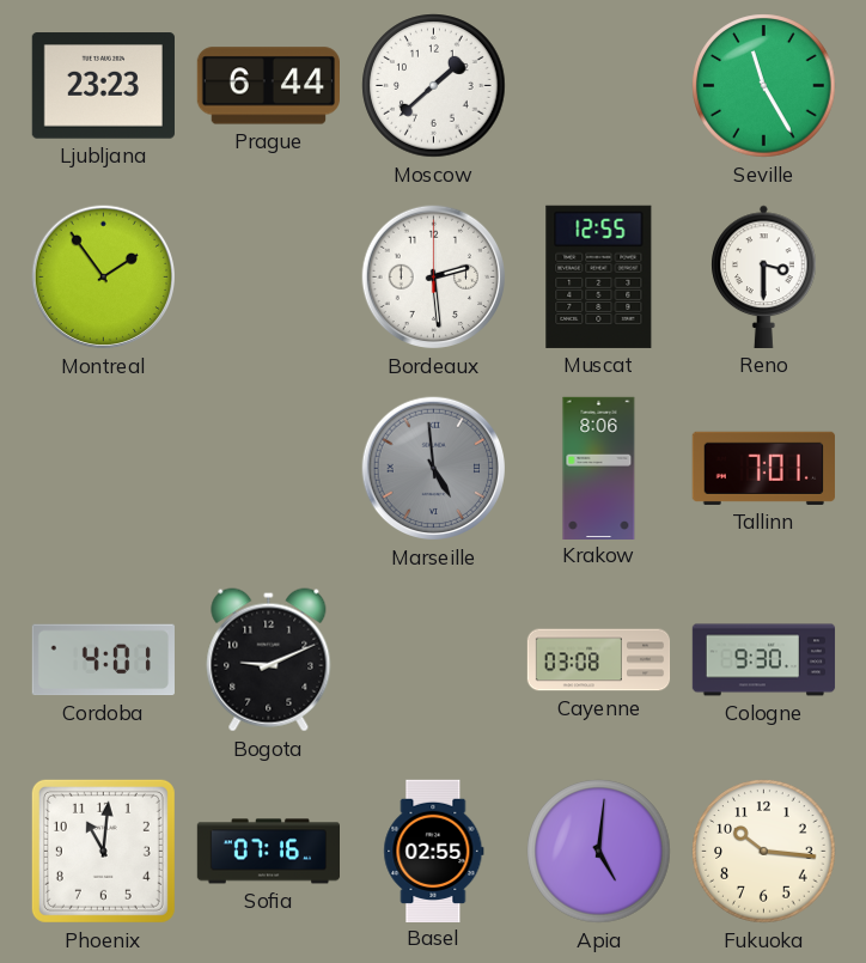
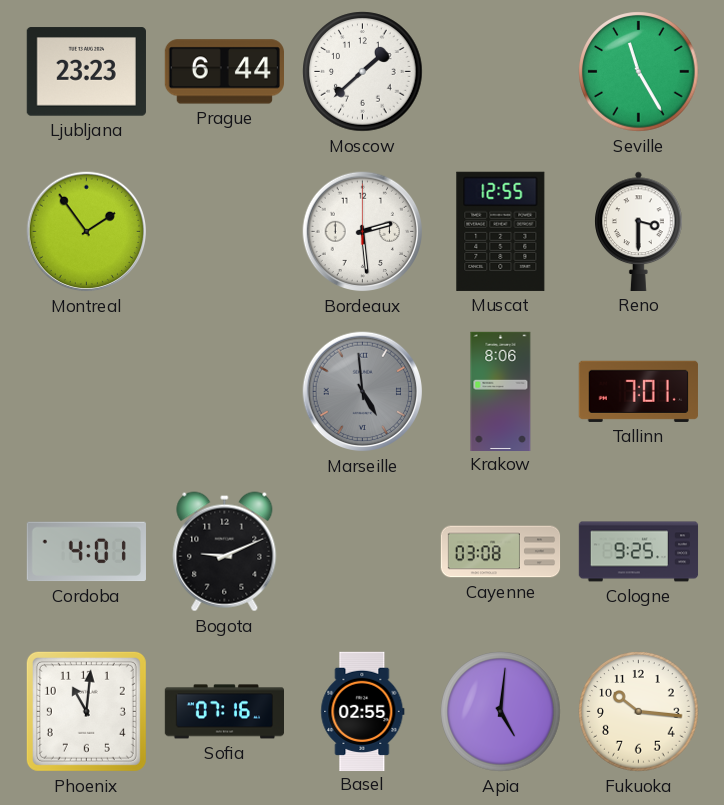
Cologne: 9:30 -> 9:25
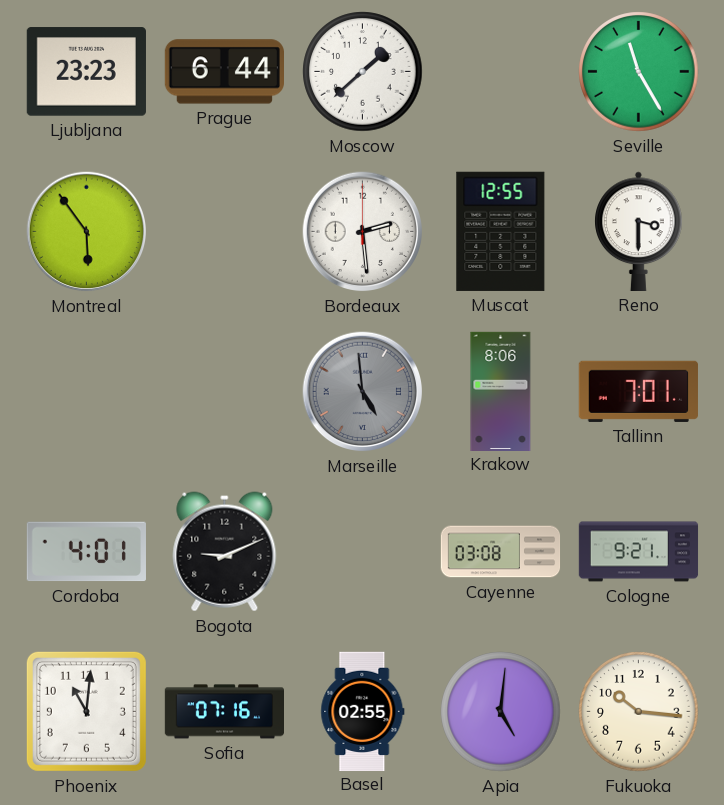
Montreal: 1:54 -> 5:54
Cologne: 9:25 -> 9:21
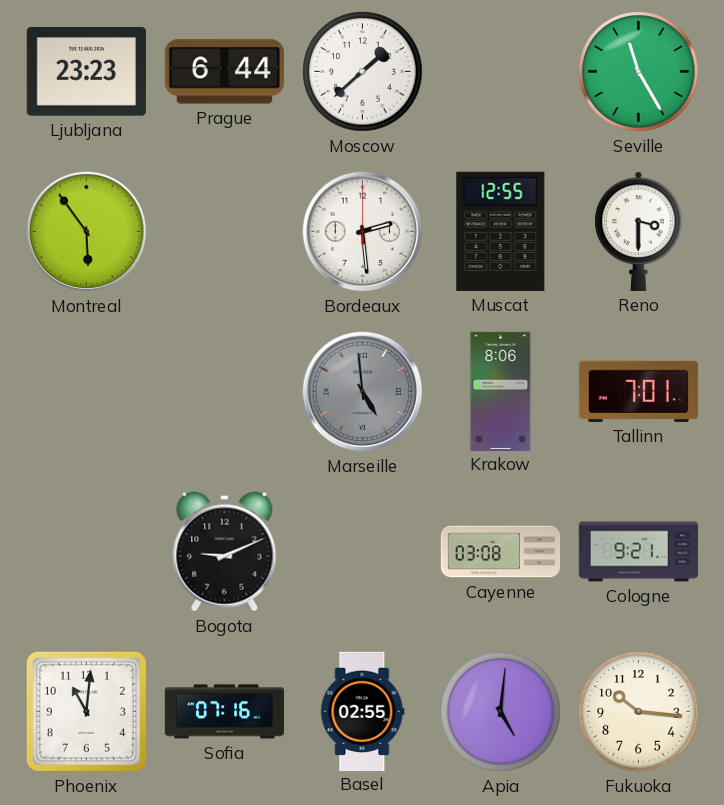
Cordoba: 4:01 -> none
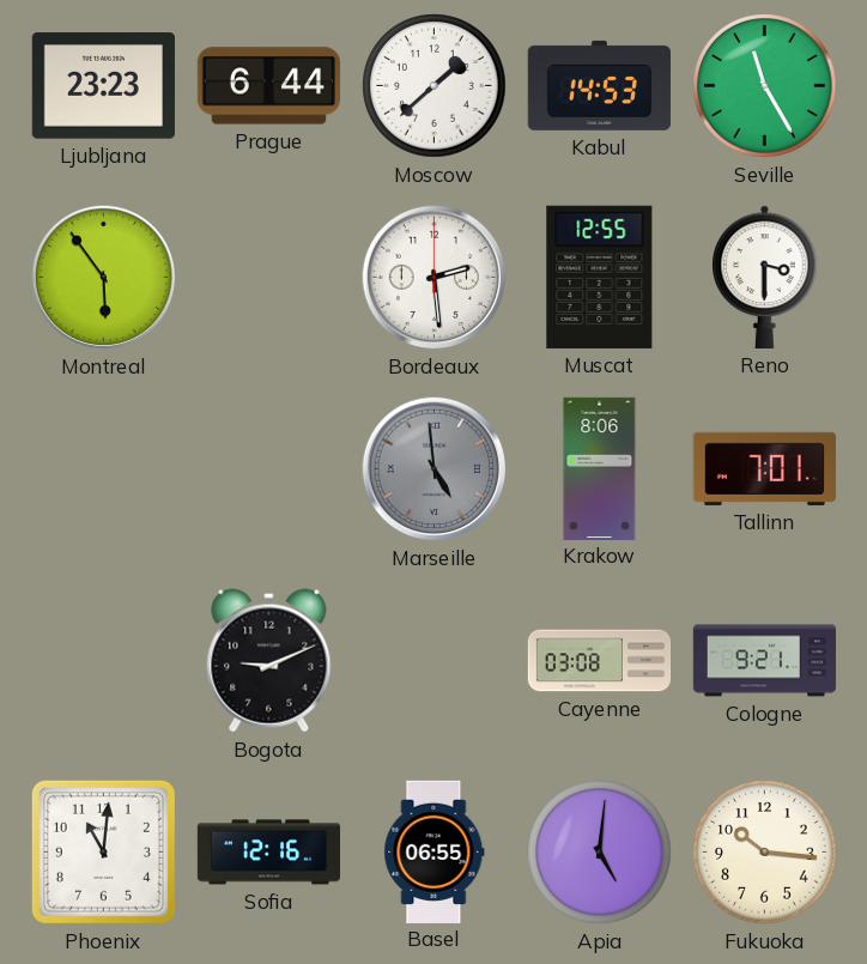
Kabul: none -> 14:53
Sofia: 07:16 -> 12:16
Basel: 02:55 -> 06:55
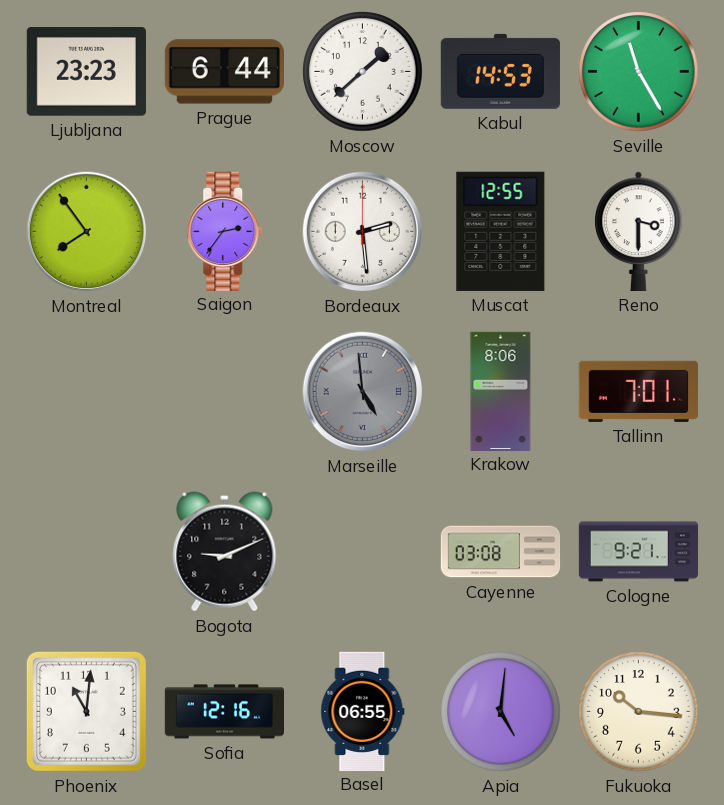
Montreal: 5:54 -> 7:54
Saigon: none -> 2:36
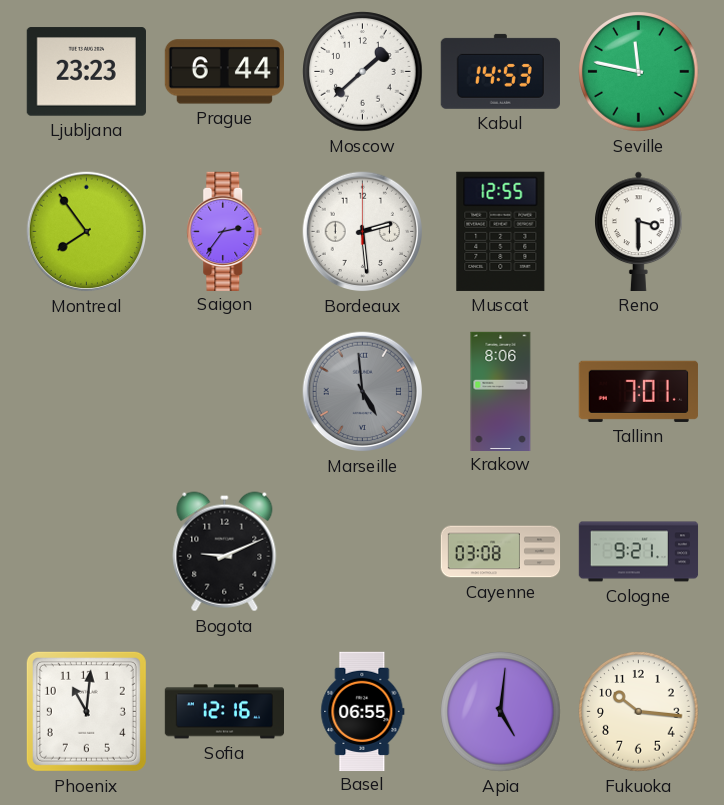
Seville: 11:25 -> 11:47
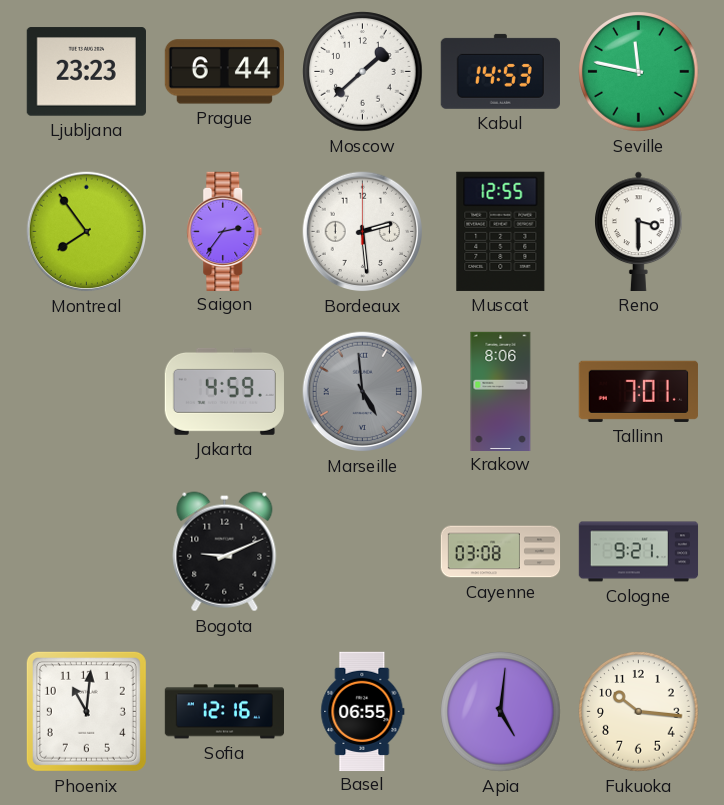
Jakarta: none -> 4:59
